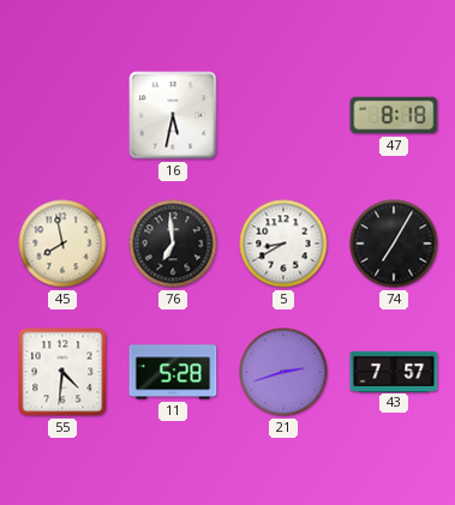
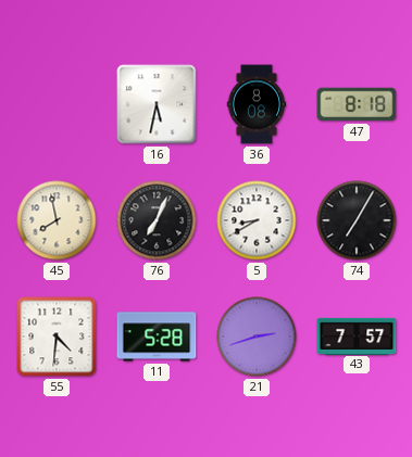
36: none -> 8:08
76: 6:59 -> 7:04
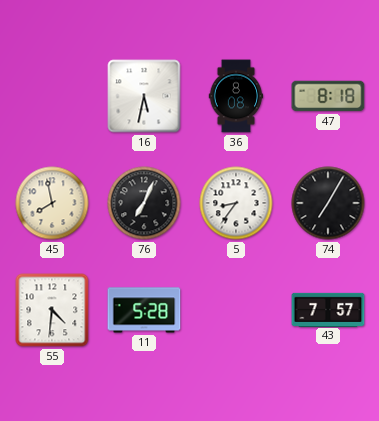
5: 8:40 -> 8:36
21: 2:42 -> none
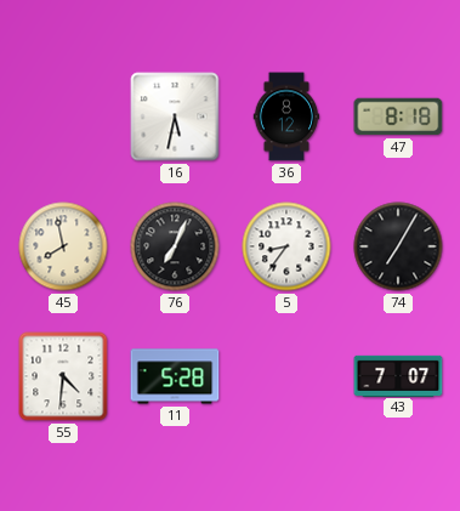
36: 8:08 -> 8:12
43: 7:57 -> 7:07
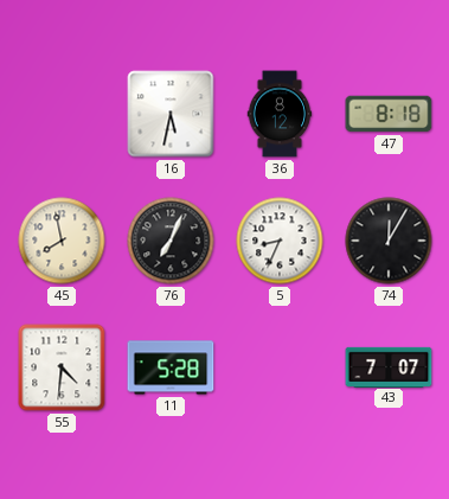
5: 8:36 -> 8:34
74: 7:05 -> 12:05
